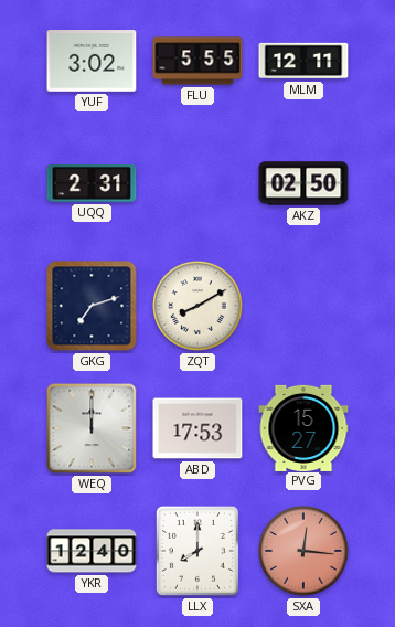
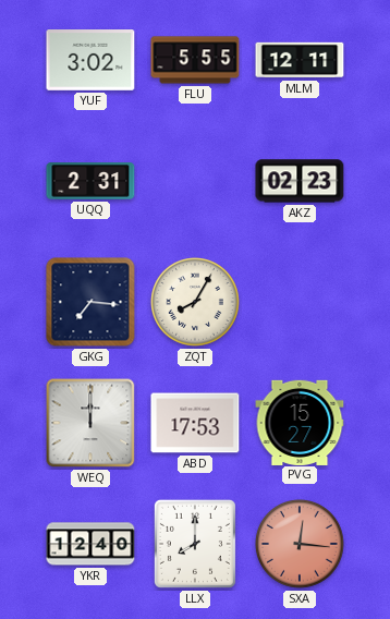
AKZ: 02:50 -> 02:23
GKG: 7:12 -> 7:16
ZQT: 8:10 -> 8:05
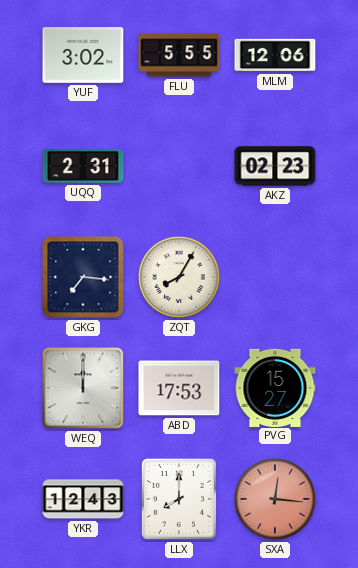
MLM: 12:11 -> 12:06
YKR: 12:40 -> 12:43
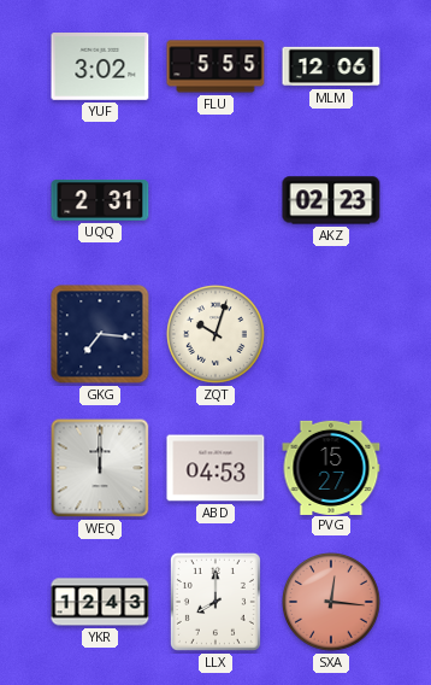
ZQT: 8:05 -> 10:03
ABD: 17:53 -> 04:53
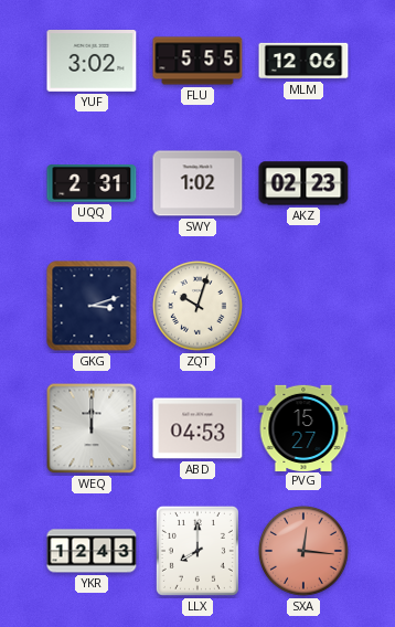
SWY: none -> 1:02
GKG: 7:16 -> 3:12
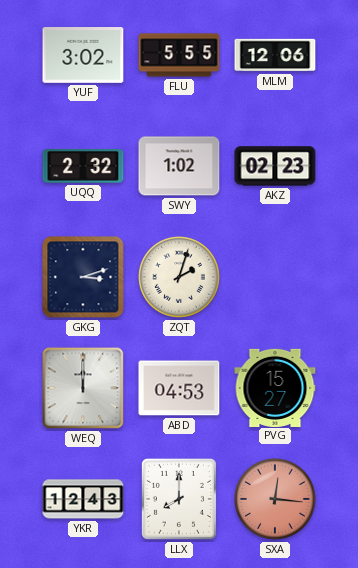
UQQ: 2:31 -> 2:32
ZQT: 10:03 -> 2:03
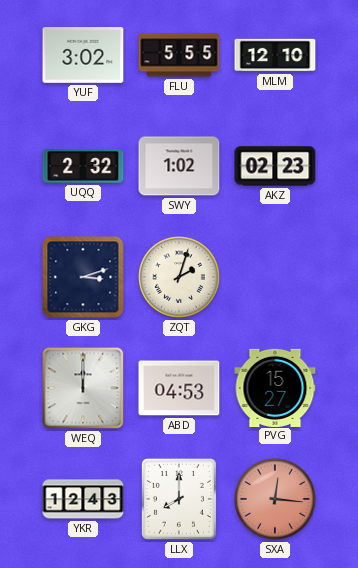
MLM: 12:06 -> 12:10
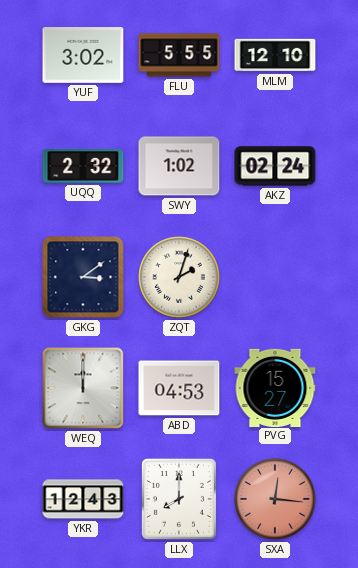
AKZ: 02:23 -> 02:24
GKG: 3:12 -> 3:09
